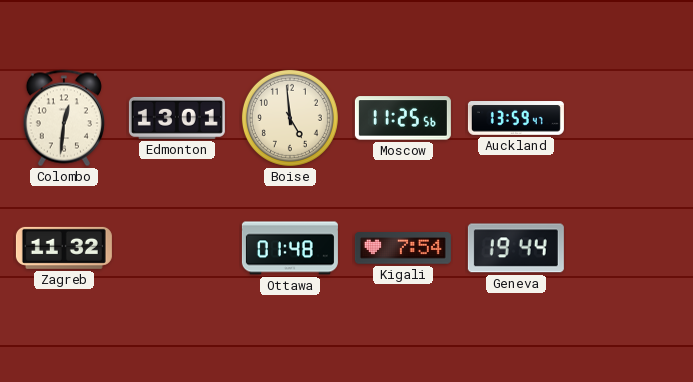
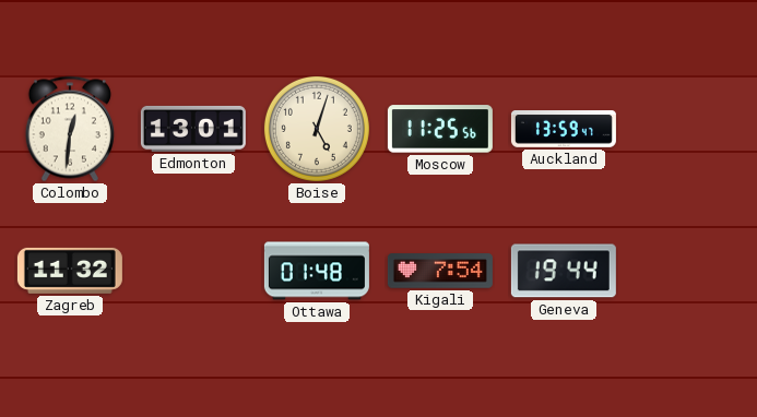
Boise: 4:59 -> 5:03
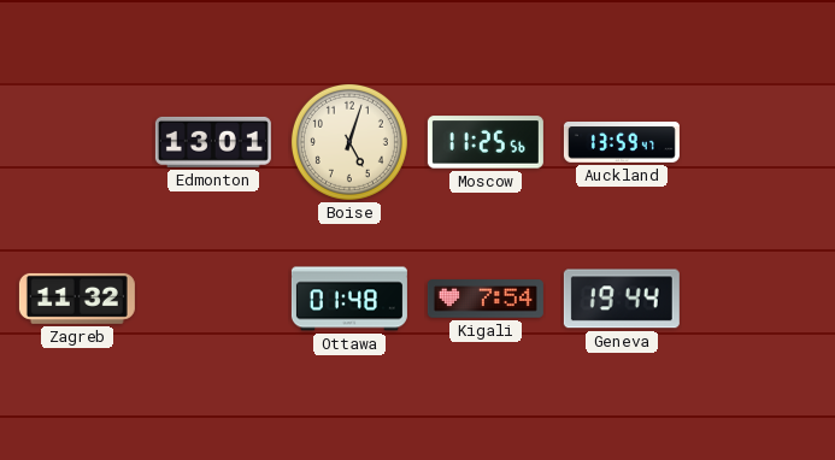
Colombo: 12:31 -> none
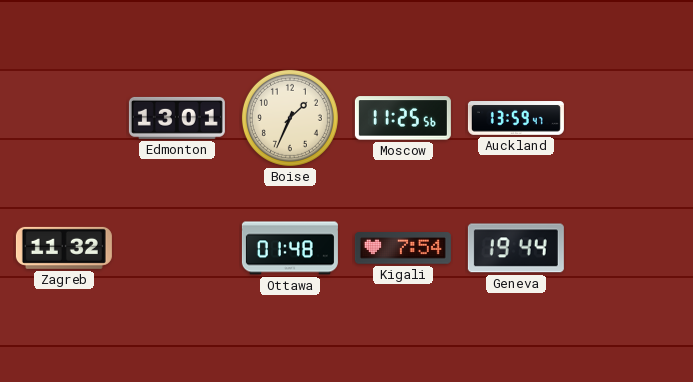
Boise: 5:03 -> 1:34
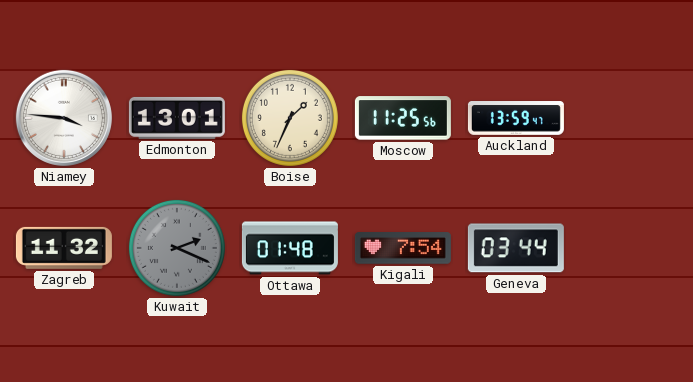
Niamey: none -> 3:46
Kuwait: none -> 2:19
Geneva: 19:44 -> 03:44
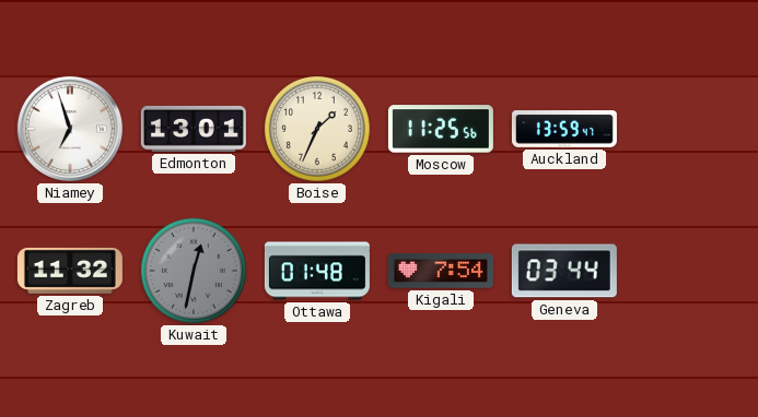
Niamey: 3:46 -> 6:57
Kuwait: 2:19 -> 12:32
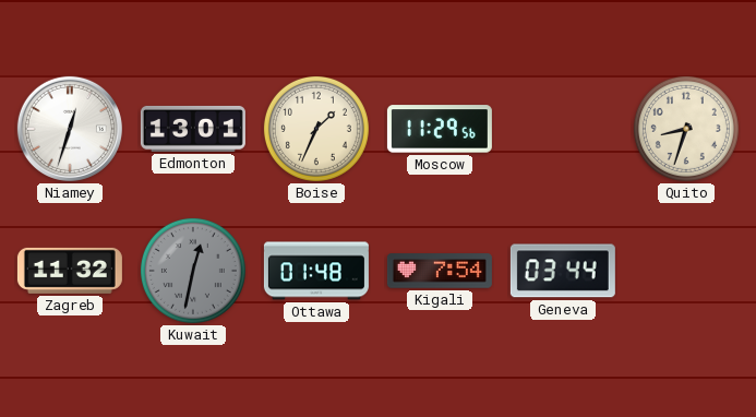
Niamey: 6:57 -> 12:33
Moscow: 11:25 -> 11:29
Auckland: 13:59 -> none
Quito: none -> 8:33
